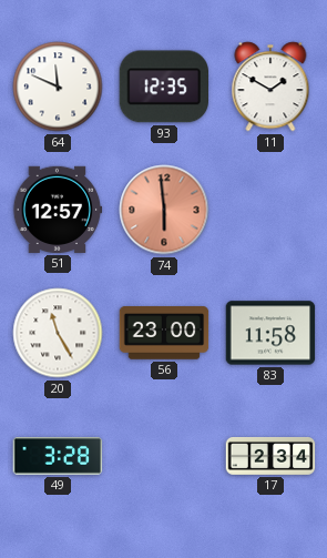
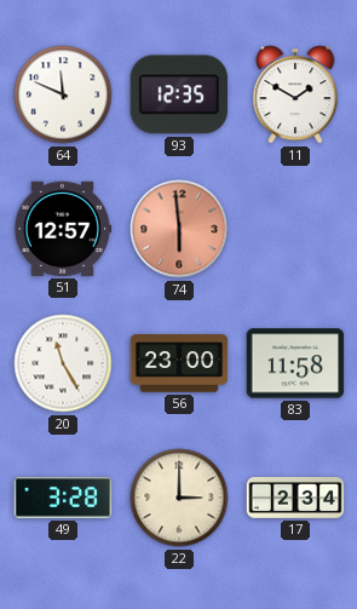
22: none -> 3:00
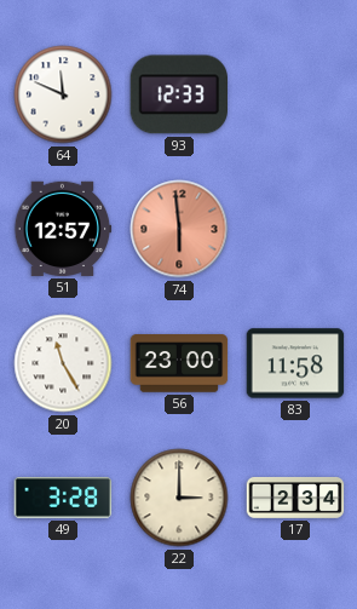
93: 12:35 -> 12:33
11: 1:50 -> none
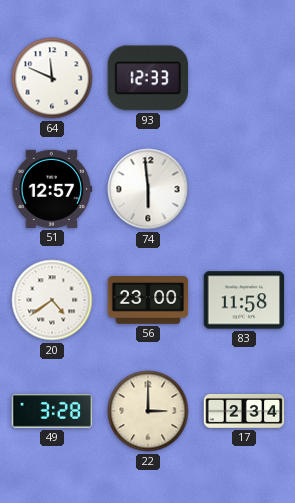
74 dial: salmon -> white
20: 11:25 -> 4:39
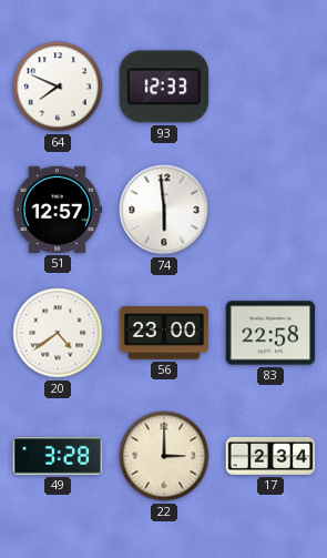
64: 11:49 -> 7:49
83: 11:58 -> 22:58
